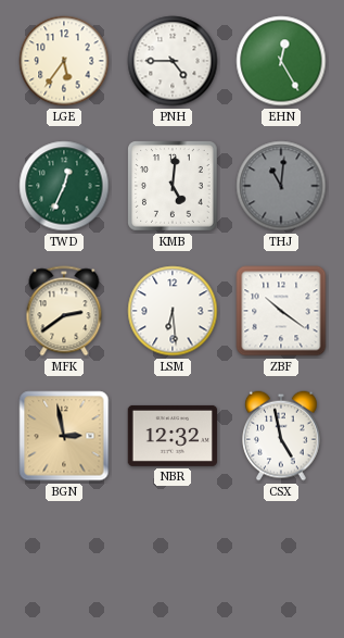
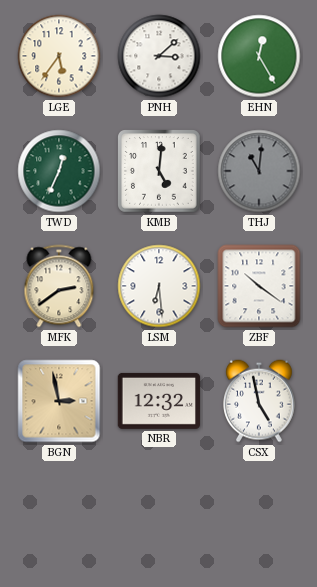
PNH: 4:45 -> 3:08
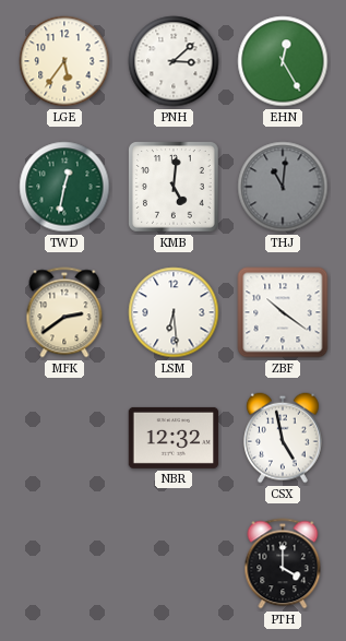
TWD: 12:34 -> 12:32
BGN: 2:58 -> none
PTH: none -> 4:00
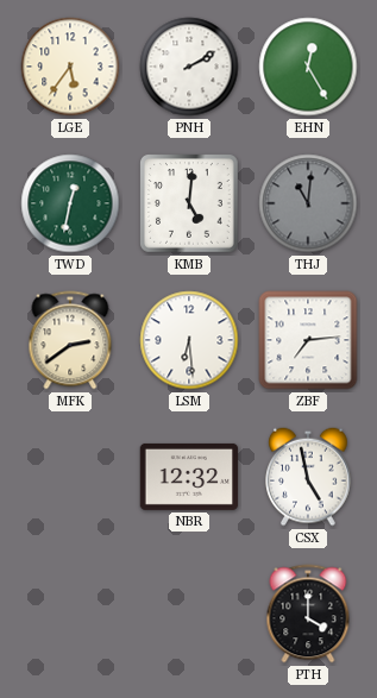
PNH: 3:08 -> 2:10
ZBF: 10:21 -> 7:14
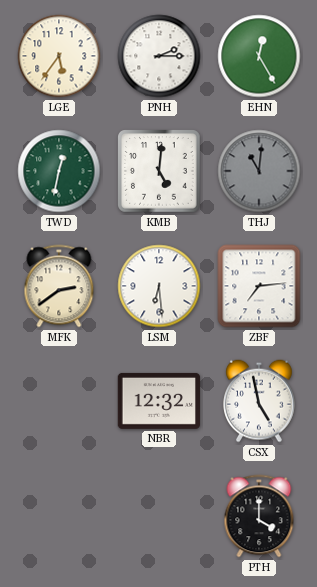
PNH: 2:10 -> 2:15
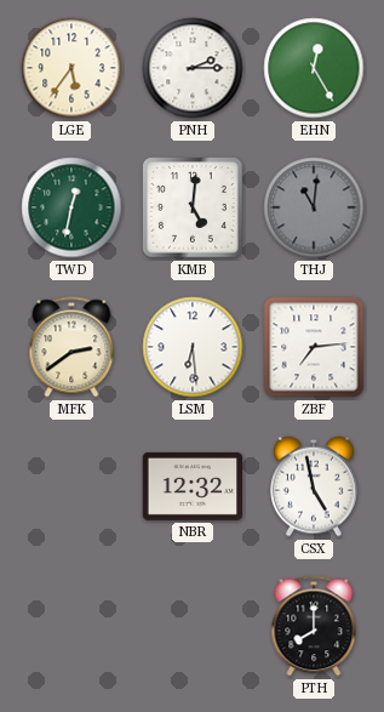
PTH: 4:00 -> 8:00
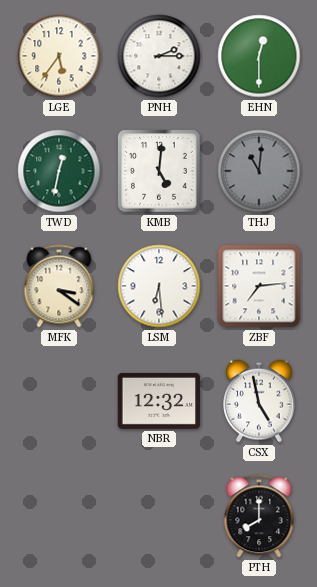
EHN: 12:25 -> 12:30
MFK: 2:39 -> 3:21
